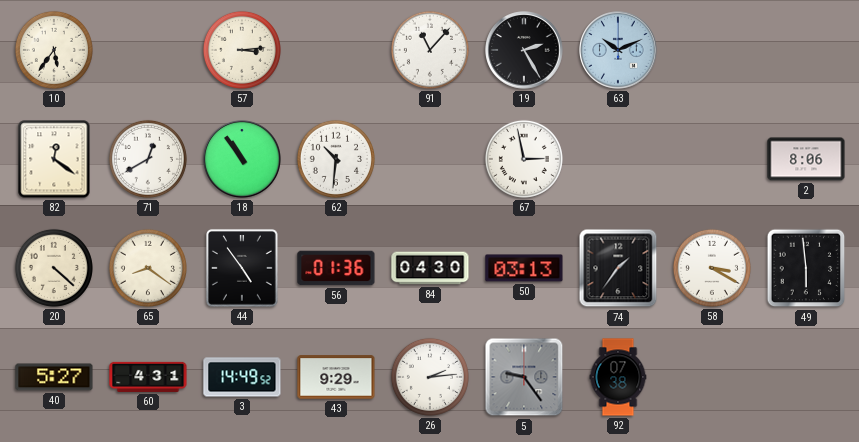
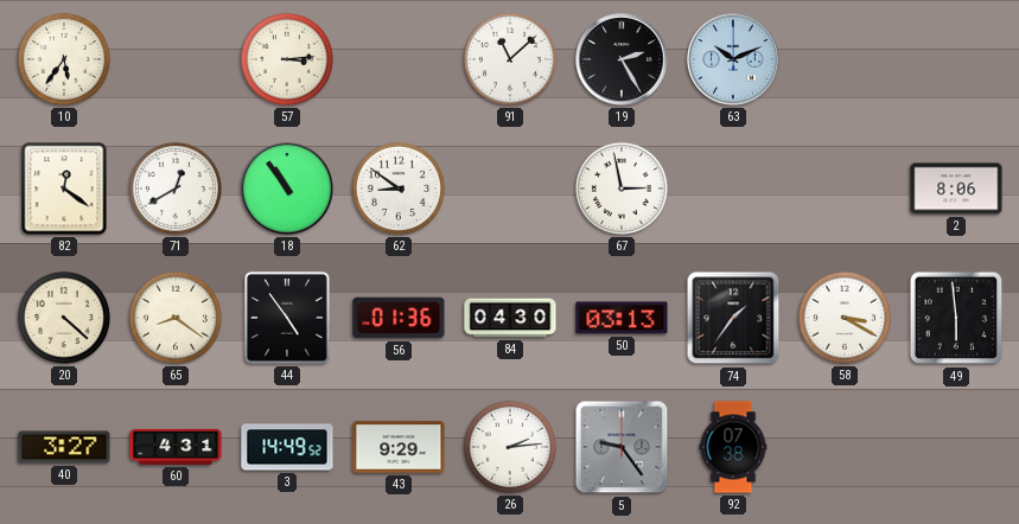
91: 11:07 -> 11:08
62: 10:31 -> 8:51
40: 5:27 -> 3:27
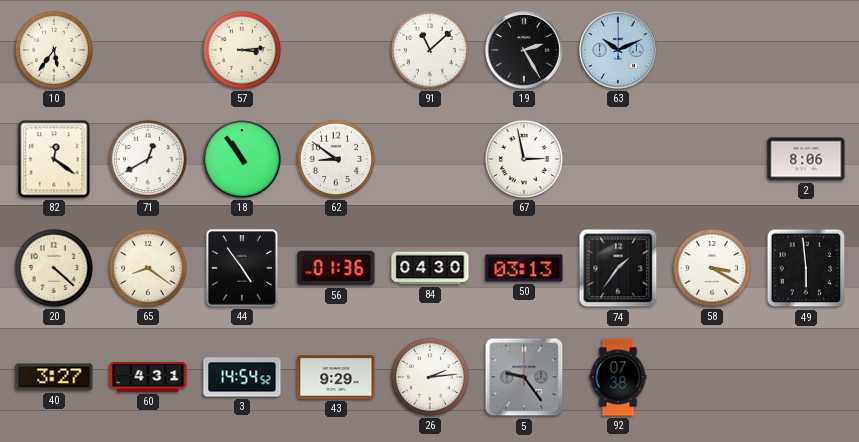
3: 14:49 -> 14:54
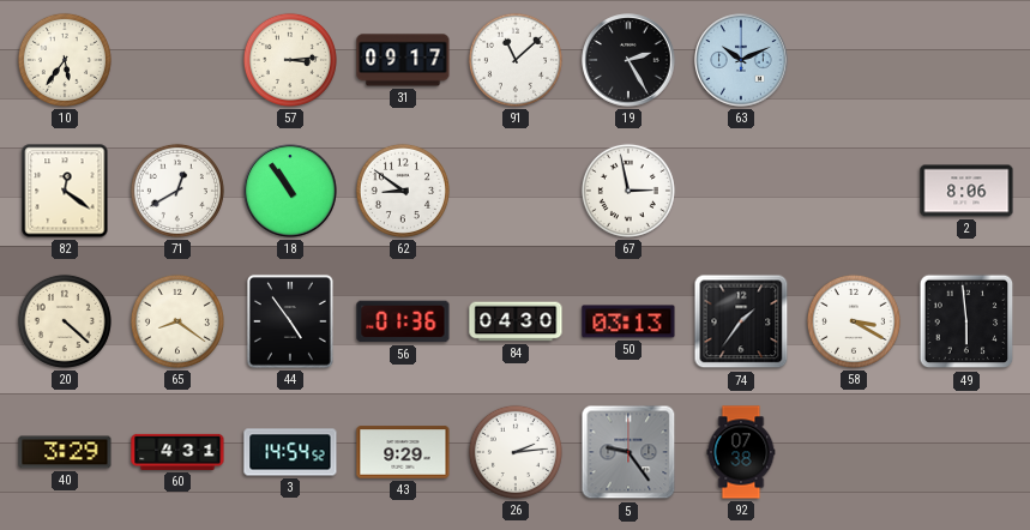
31: none -> 09:17
40: 3:27 -> 3:29
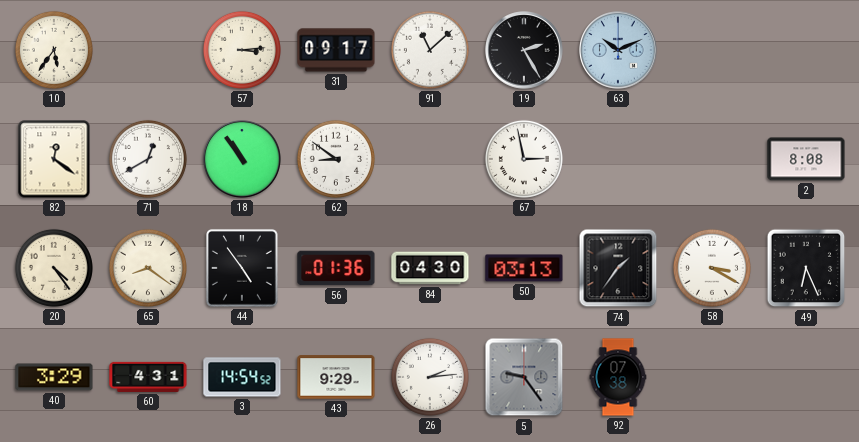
2: 8:06 -> 8:08
20: 4:22 -> 4:24
49: 5:59 -> 6:26
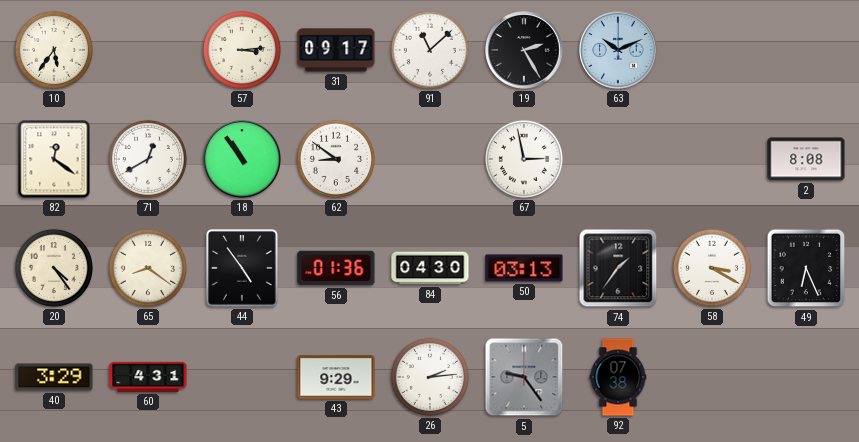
3: 14:54 -> none
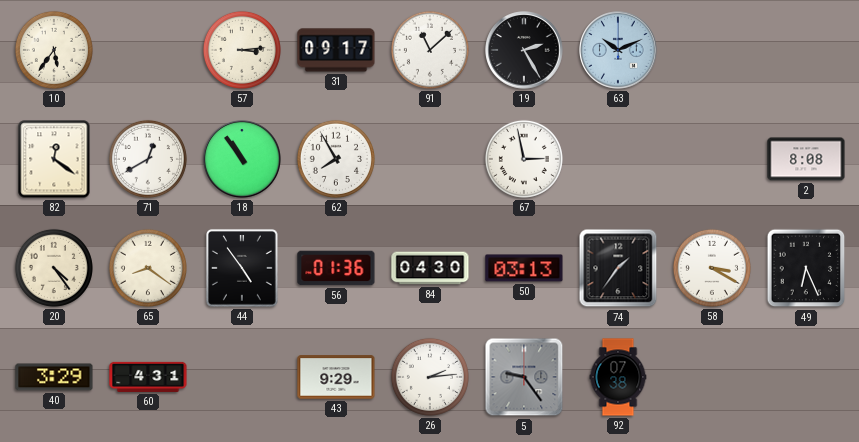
62: 8:51 -> 7:55
